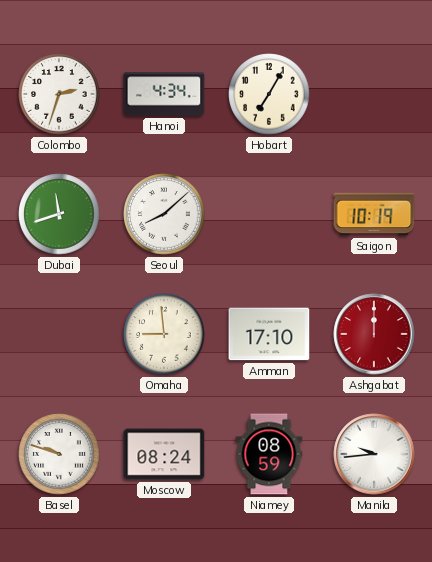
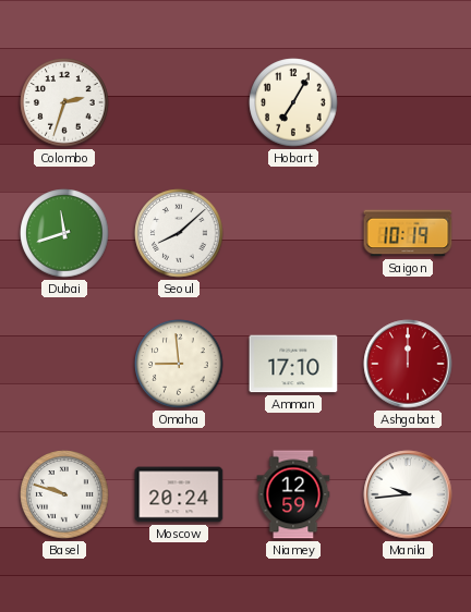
Hanoi: 4:34 -> none
Moscow: 08:24 -> 20:24
Niamey: 08:59 -> 12:59
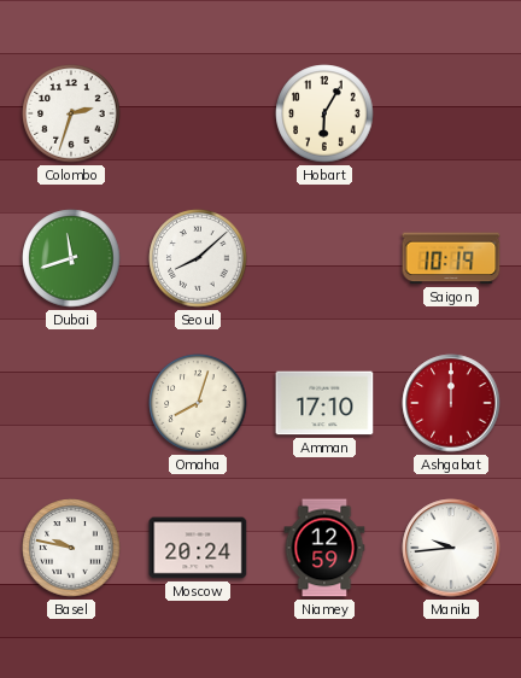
Hobart: 7:05 -> 6:05
Omaha: 8:59 -> 8:03
Basel: 9:48 -> 9:47
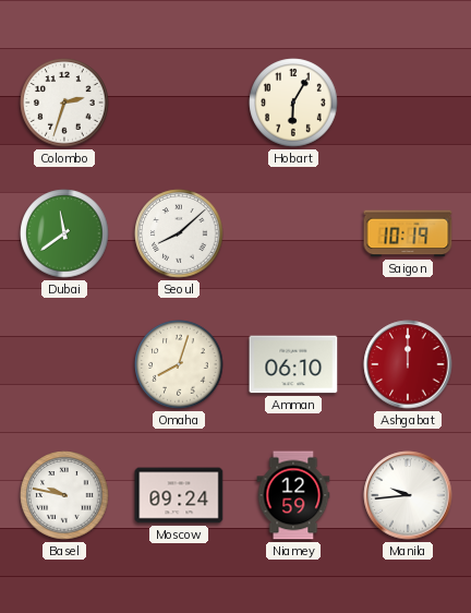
Dubai: 11:42 -> 11:39
Amman: 17:10 -> 06:10
Moscow: 20:24 -> 09:24
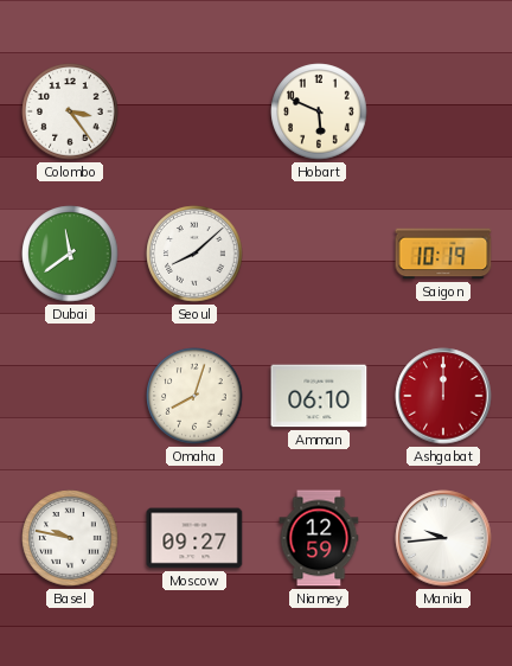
Colombo: 2:33 -> 3:24
Hobart: 6:05 -> 5:49
Moscow: 09:24 -> 09:27
